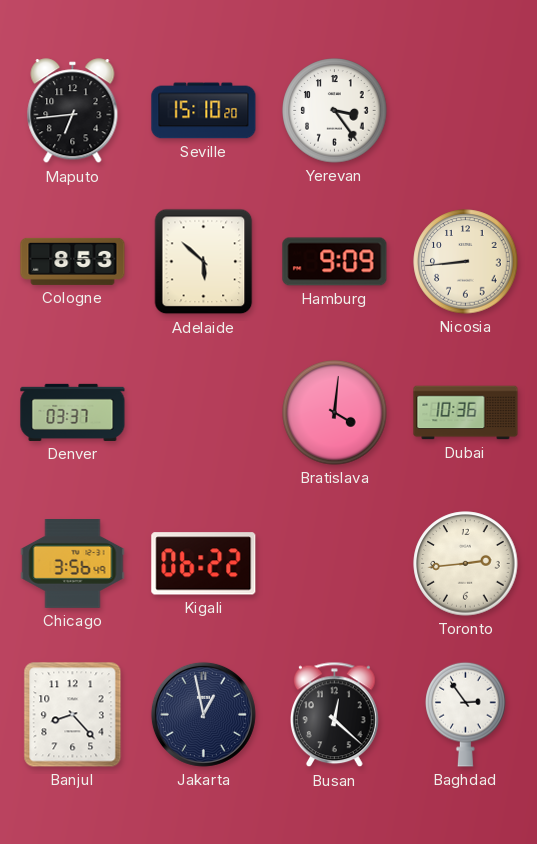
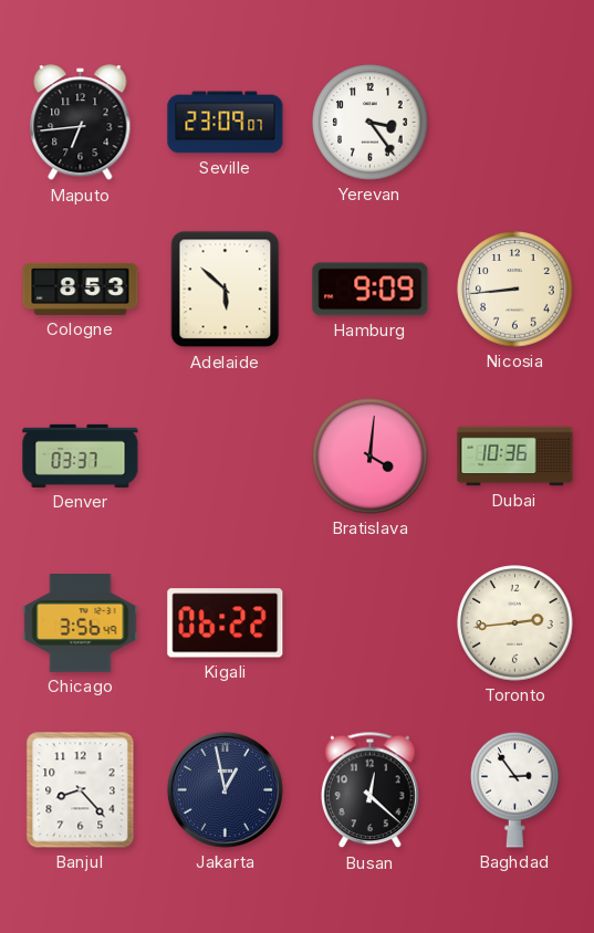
Seville: 15:10 -> 23:09
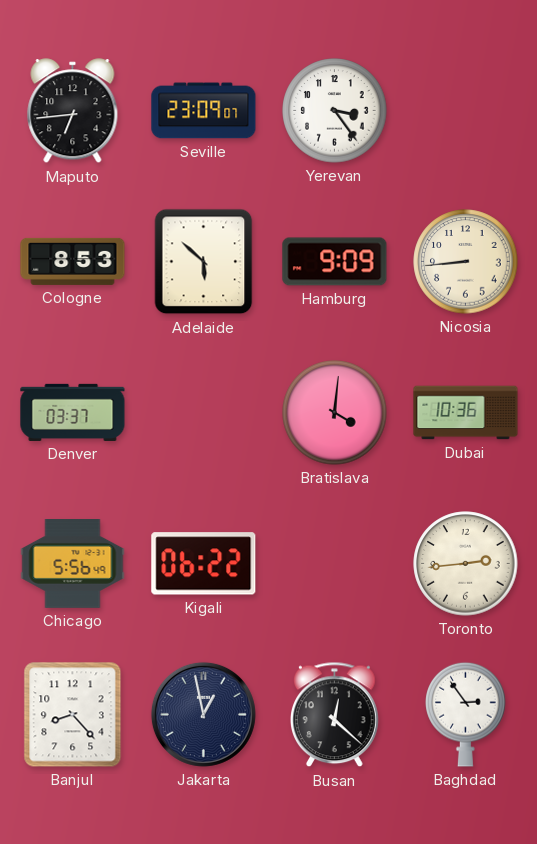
Chicago: 3:56 -> 5:56
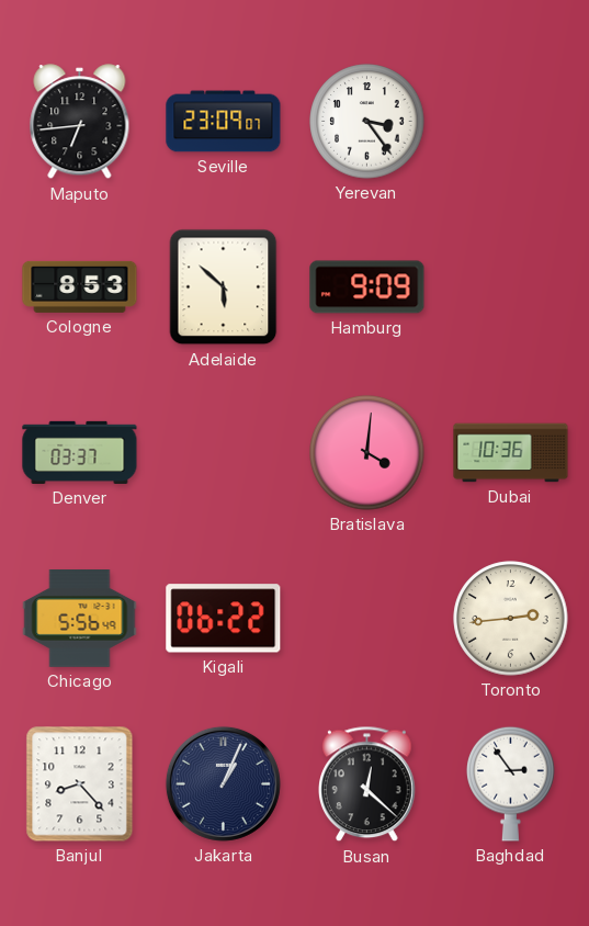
Nicosia: 8:44 -> none
Jakarta: 12:58 -> 1:04
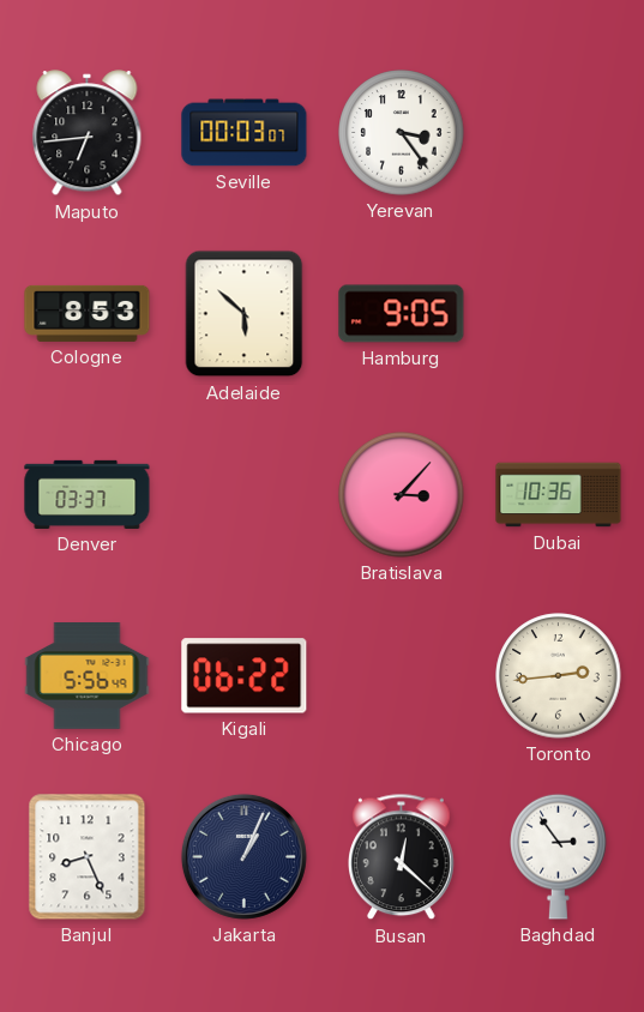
Seville: 23:09 -> 00:03
Hamburg: 9:09 -> 9:05
Bratislava: 4:01 -> 3:07
Banjul: 8:23 -> 8:26
